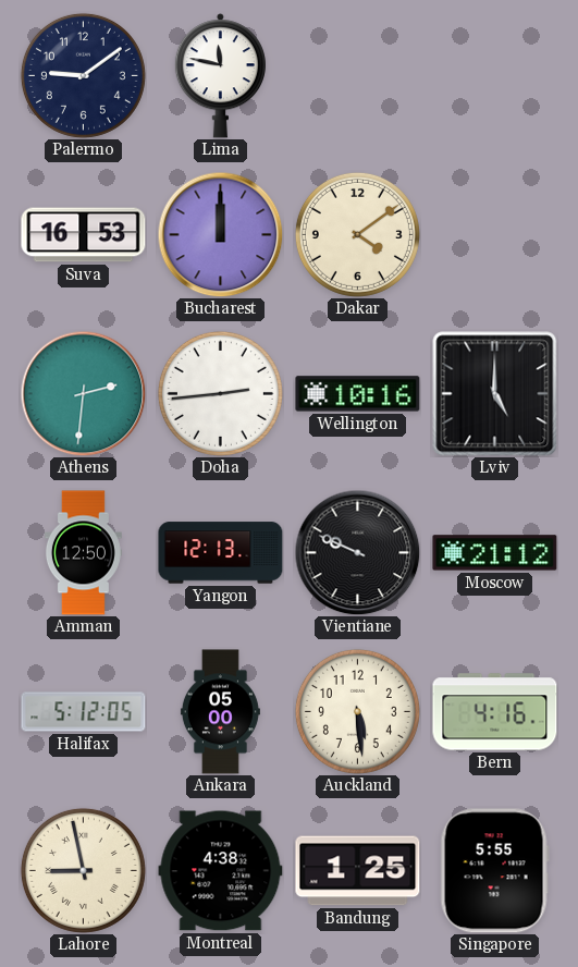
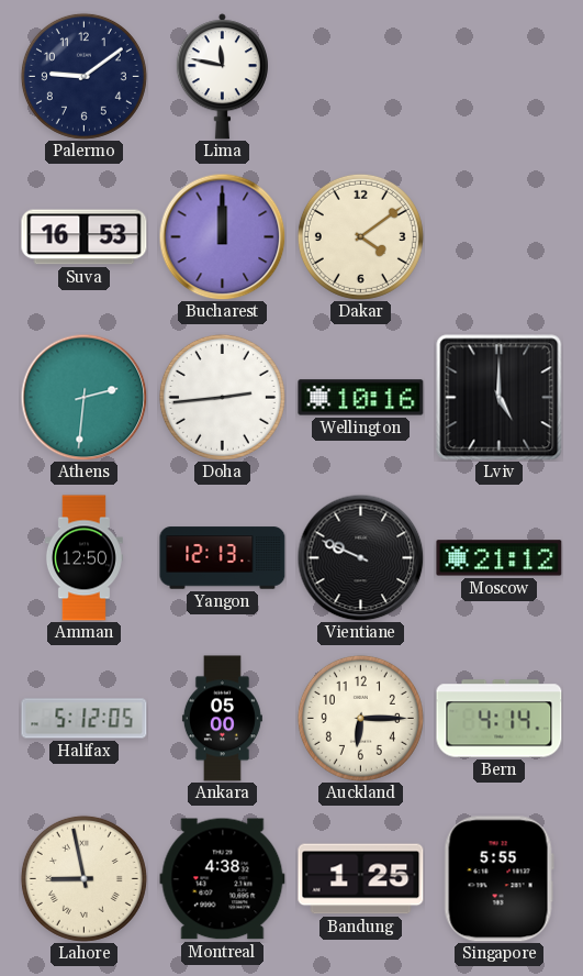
Auckland: 5:29 -> 6:15
Bern: 4:16 -> 4:14
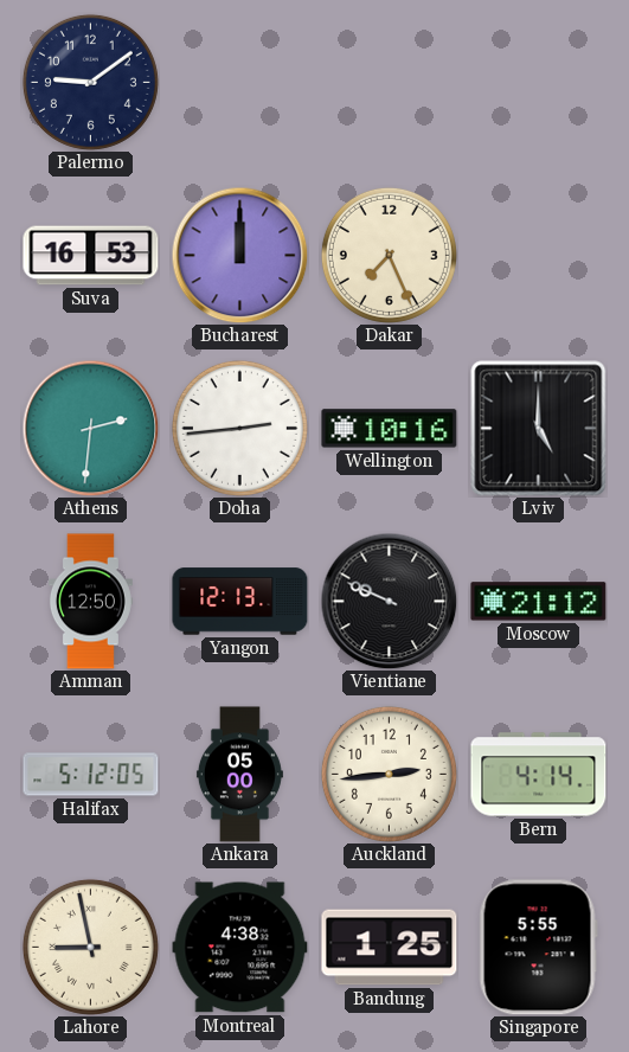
Lima: 11:47 -> none
Dakar: 4:09 -> 7:26
Auckland: 6:15 -> 2:44
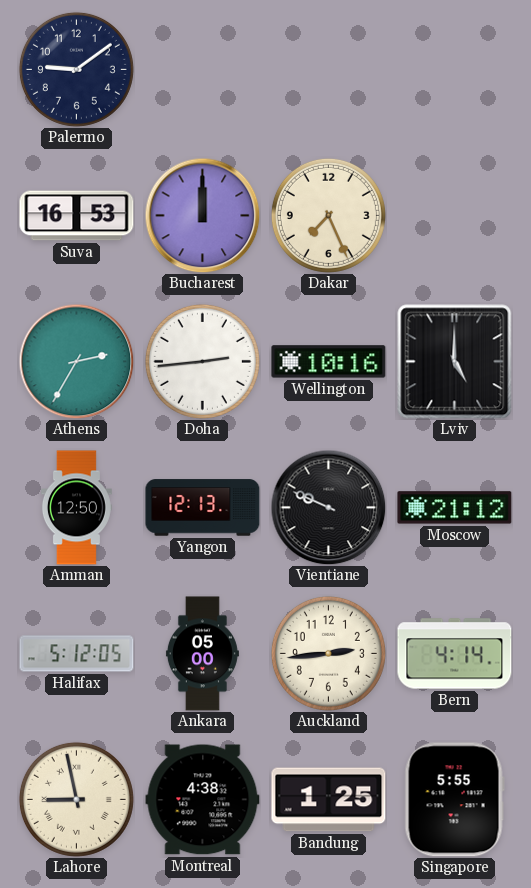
Athens: 2:31 -> 2:35
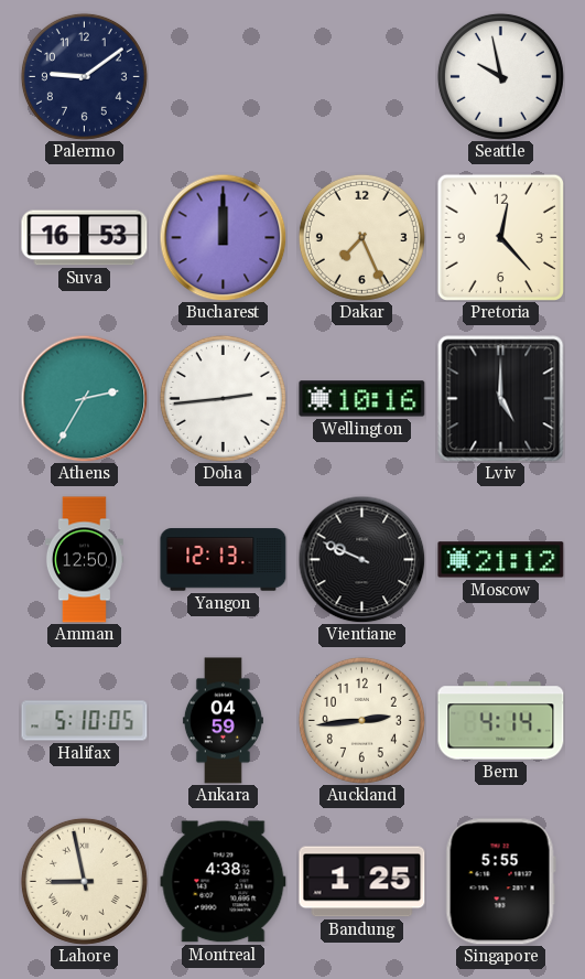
Seattle: none -> 9:58
Pretoria: none -> 12:23
Halifax: 5:12 -> 5:10
Ankara: 05:00 -> 04:59
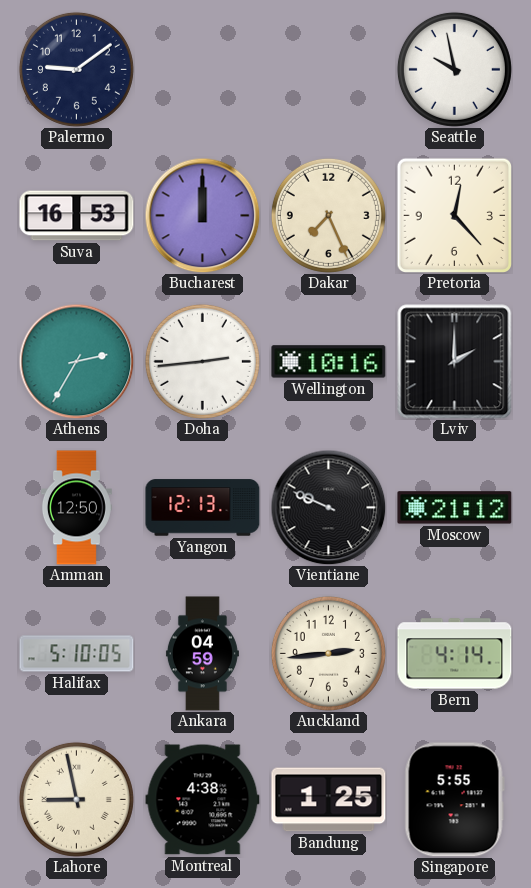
Lviv: 5:00 -> 2:00
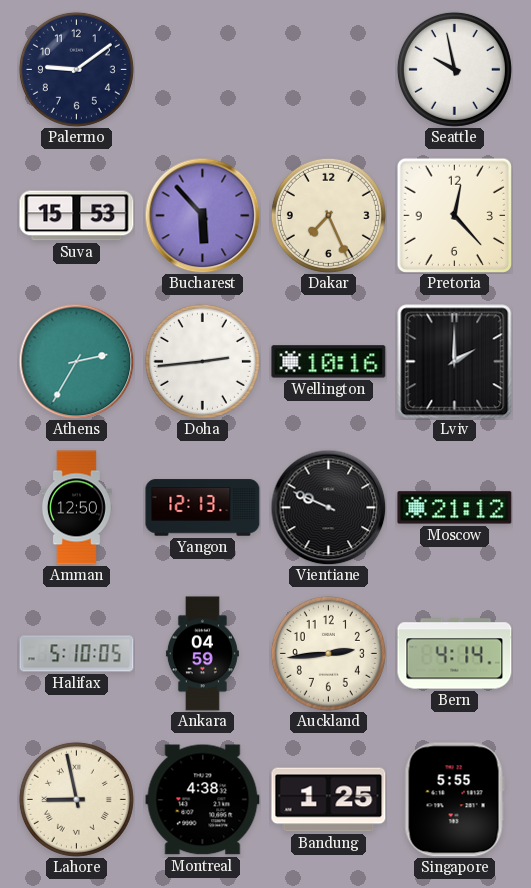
Suva: 16:53 -> 15:53
Bucharest: 12:00 -> 5:53
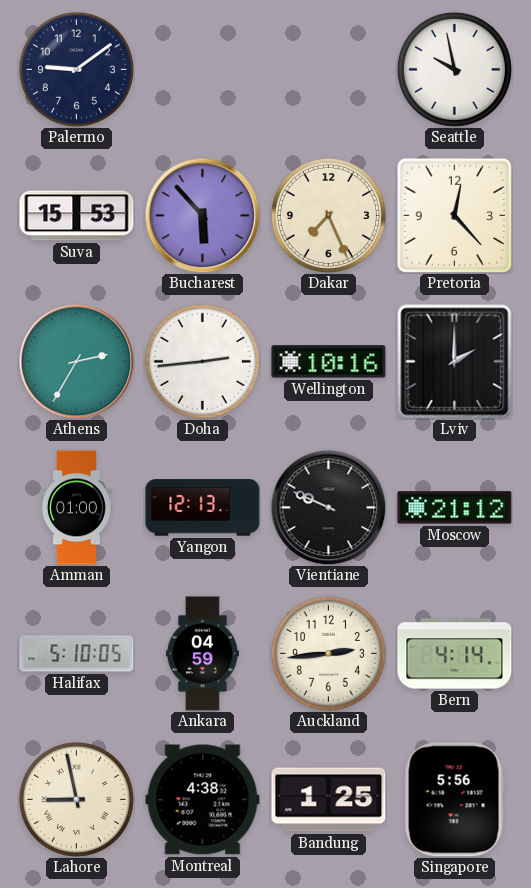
Amman: 12:50 -> 01:00
Singapore: 5:55 -> 5:56
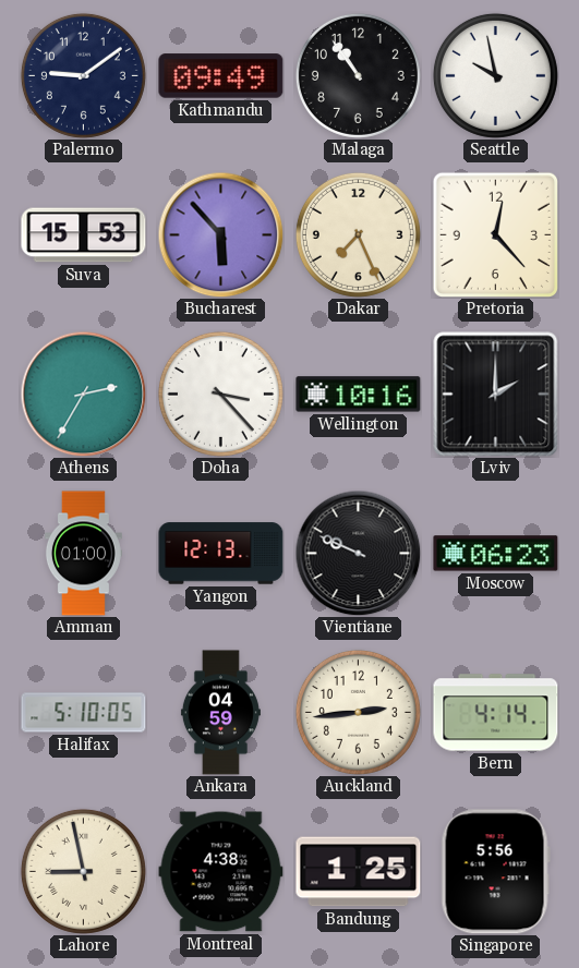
Kathmandu: none -> 09:49
Malaga: none -> 10:54
Doha: 2:44 -> 3:23
Moscow: 21:12 -> 06:23
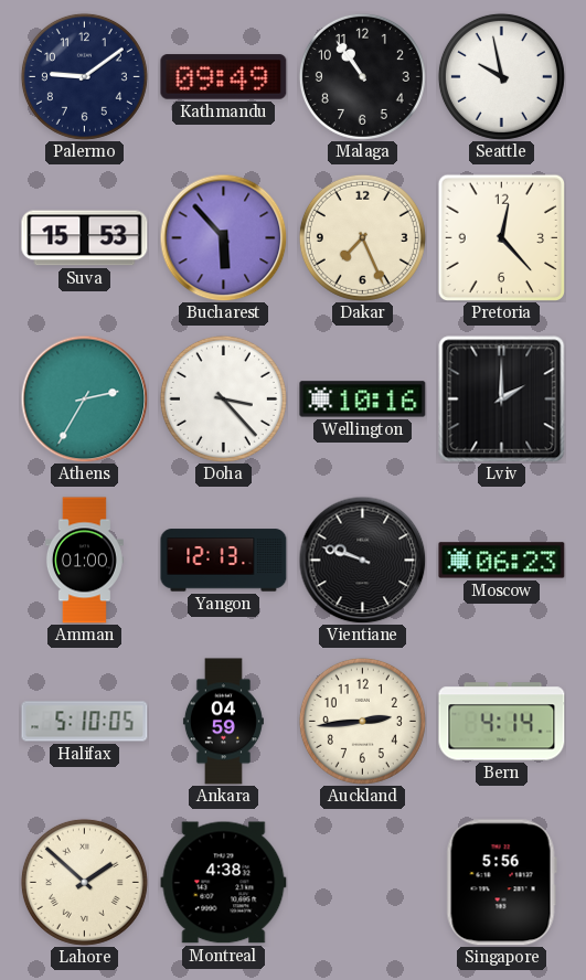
Vientiane: 9:49 -> 9:48
Lahore: 8:58 -> 1:52
Bandung: 1:25 -> none
